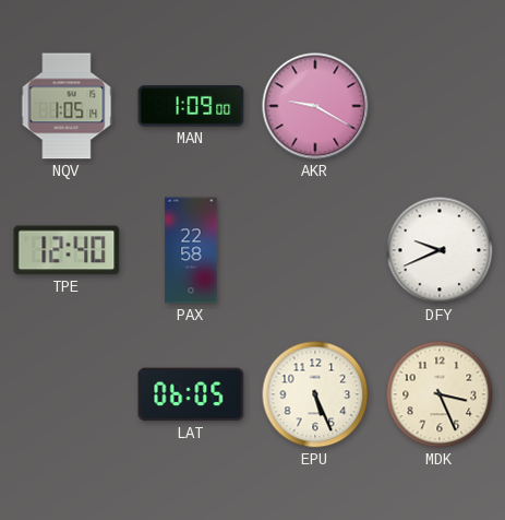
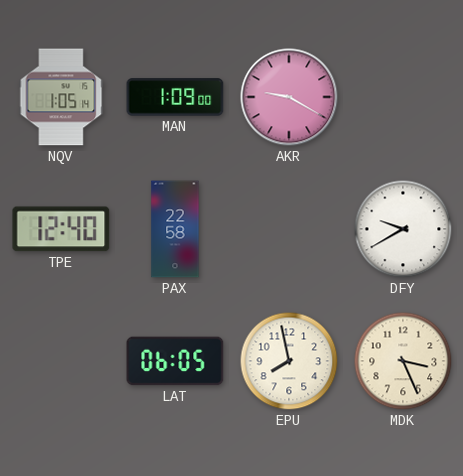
DFY: 9:41 -> 9:40
EPU: 5:26 -> 7:58
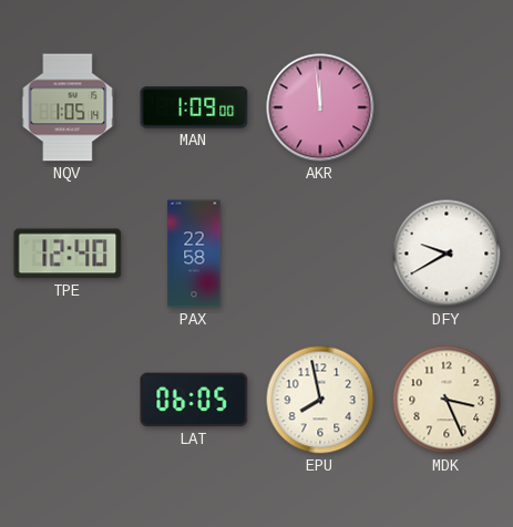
AKR: 9:20 -> 11:59
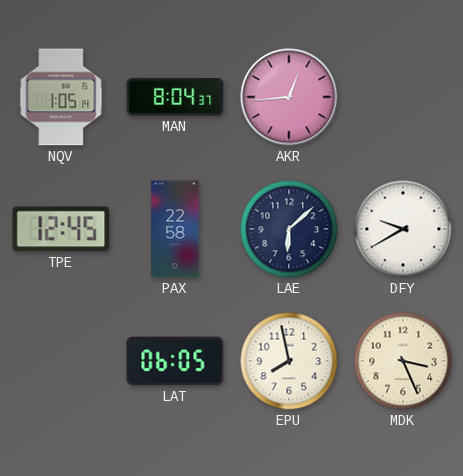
MAN: 1:09 -> 8:04
AKR: 11:59 -> 12:44
TPE: 12:40 -> 12:45
LAE: none -> 6:08
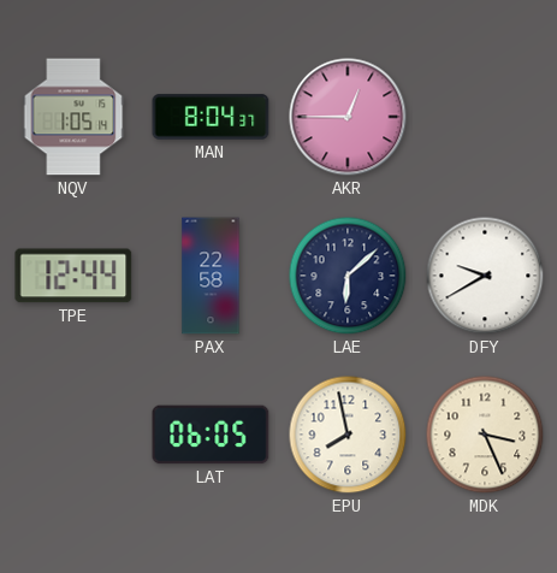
AKR: 12:44 -> 12:45
TPE: 12:45 -> 12:44
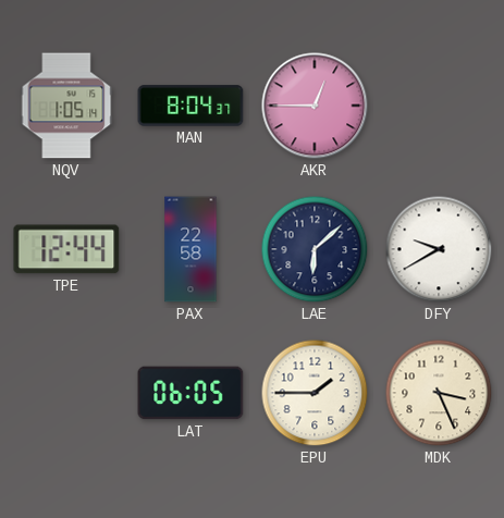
EPU: 7:58 -> 1:45
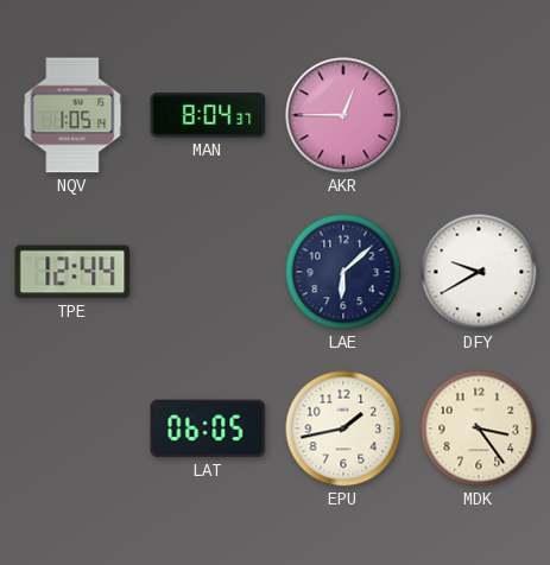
PAX: 22:58 -> none
EPU: 1:45 -> 1:43
MDK: 3:26 -> 3:24
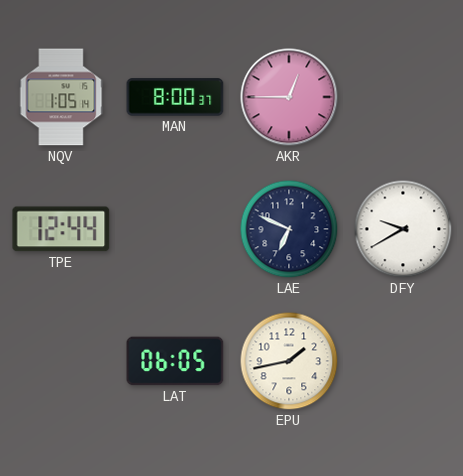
MAN: 8:04 -> 8:00
LAE: 6:08 -> 6:49
MDK: 3:24 -> none
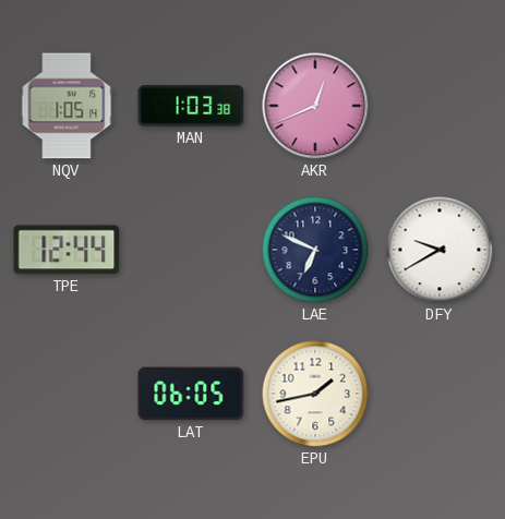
MAN: 8:00 -> 1:03
AKR: 12:45 -> 12:41
